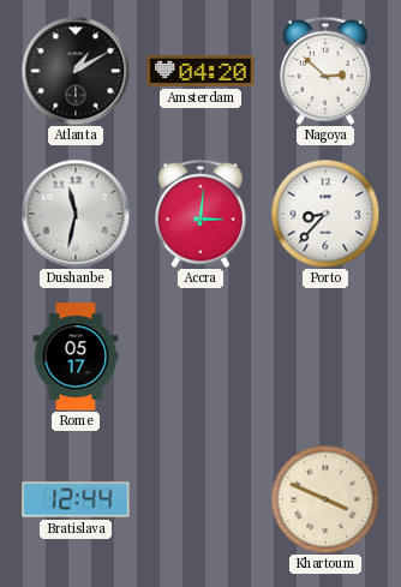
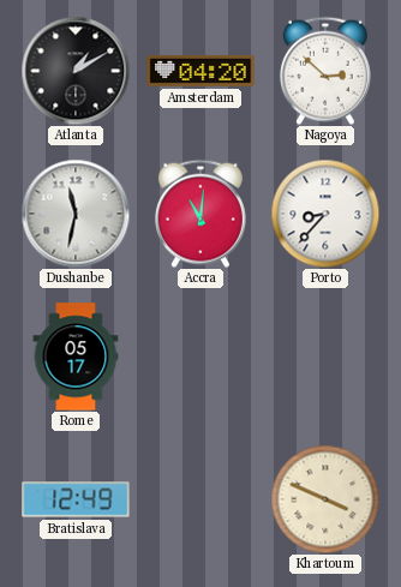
Accra: 3:01 -> 11:01
Bratislava: 12:44 -> 12:49
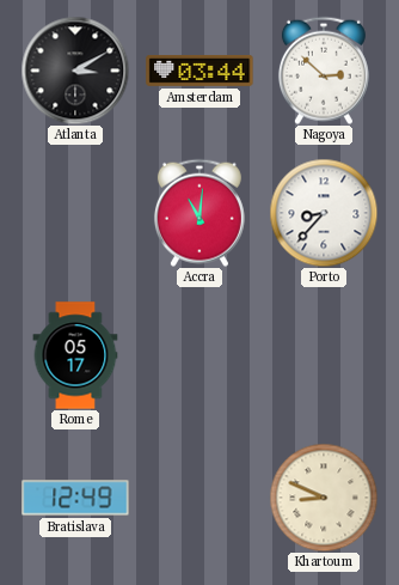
Atlanta: 1:10 -> 3:10
Amsterdam: 04:20 -> 03:44
Dushanbe: 11:32 -> none
Khartoum: 3:49 -> 8:49
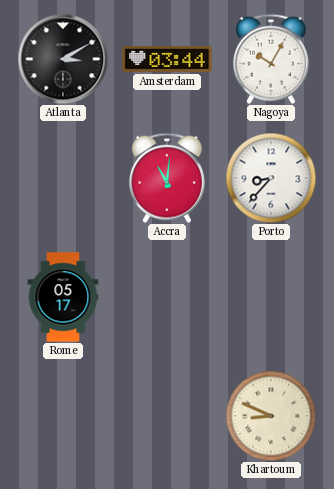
Nagoya: 2:52 -> 10:05
Bratislava: 12:49 -> none
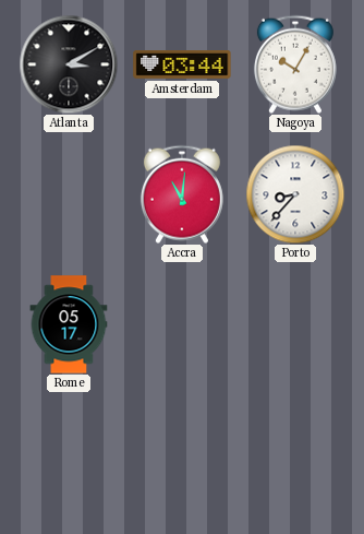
Khartoum: 8:49 -> none
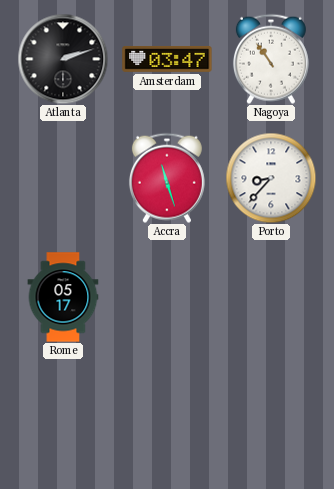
Atlanta: 3:10 -> 2:12
Amsterdam: 03:44 -> 03:47
Nagoya: 10:05 -> 10:54
Accra: 11:01 -> 11:27
